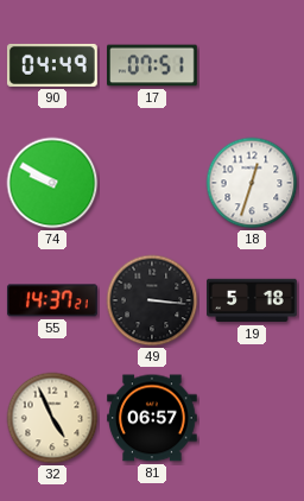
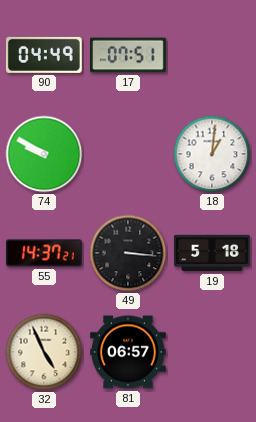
18: 12:33 -> 1:01
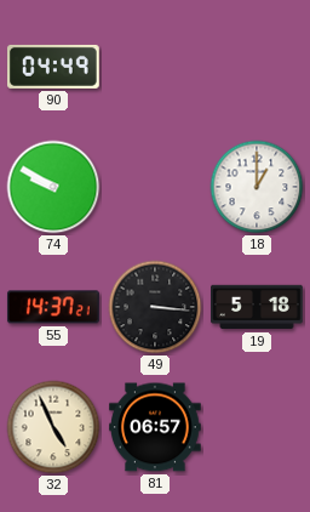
17: 07:51 -> none
18: 1:01 -> 1:00
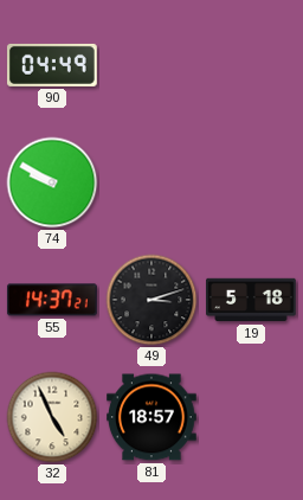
18: 1:00 -> none
49: 3:16 -> 3:12
81: 06:57 -> 18:57
